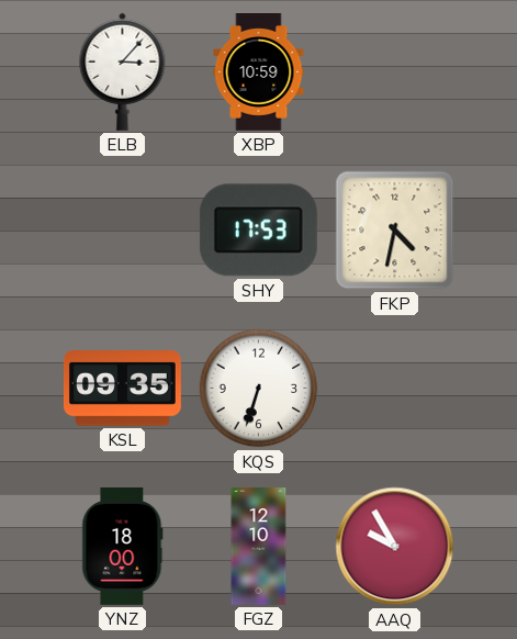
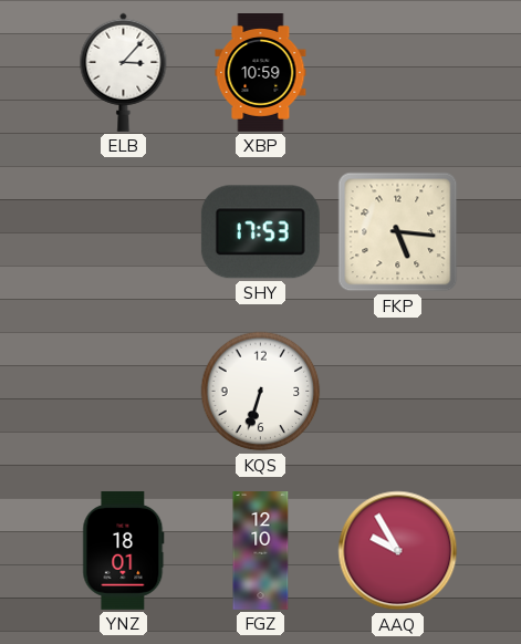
FKP: 4:32 -> 5:16
KSL: 09:35 -> none
YNZ: 18:00 -> 18:01
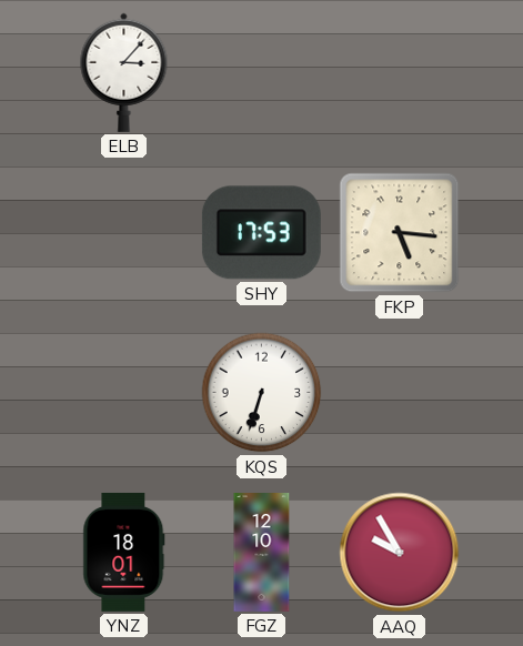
XBP: 10:59 -> none
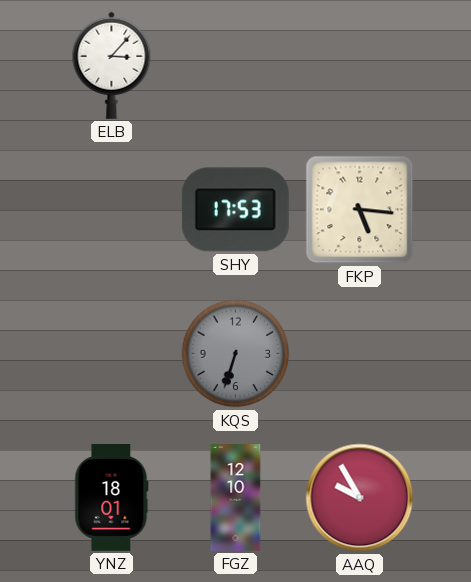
KQS dial: white -> grey
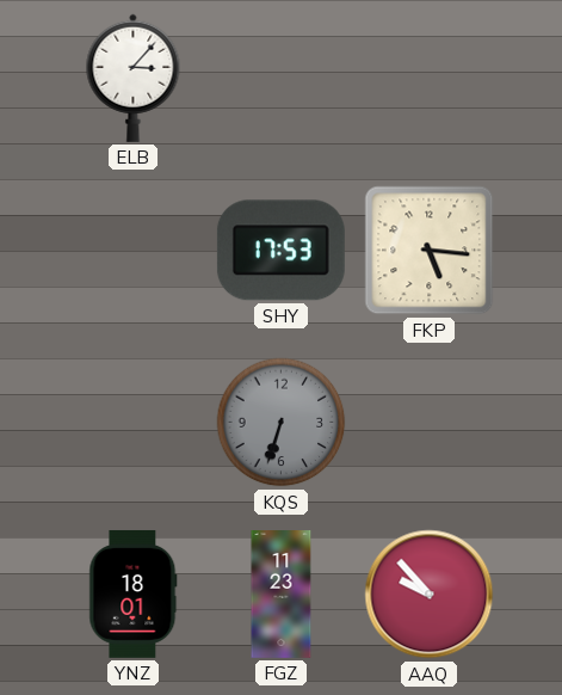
FGZ: 12:10 -> 11:23
AAQ: 9:55 -> 9:53
